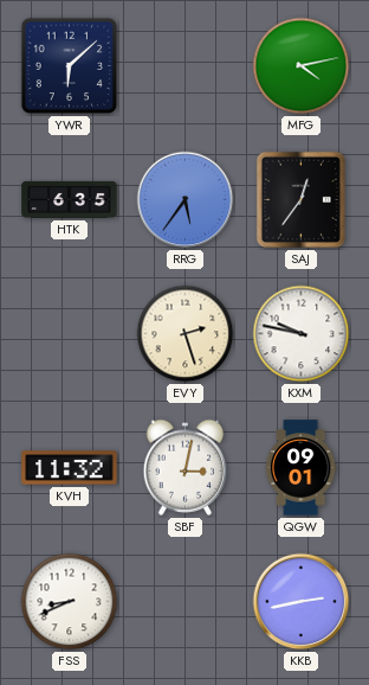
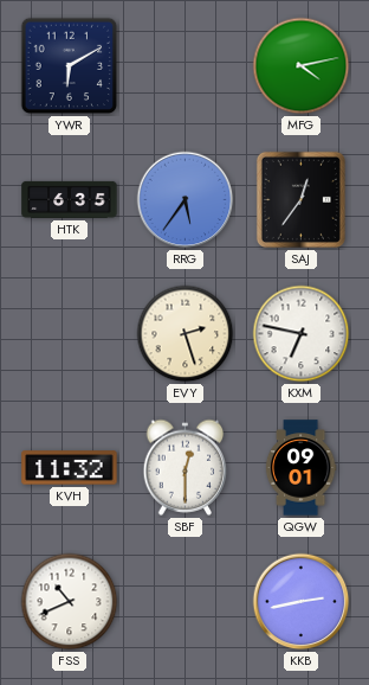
YWR: 6:08 -> 6:10
KXM: 9:47 -> 6:47
SBF: 3:02 -> 12:30
FSS: 8:41 -> 10:41
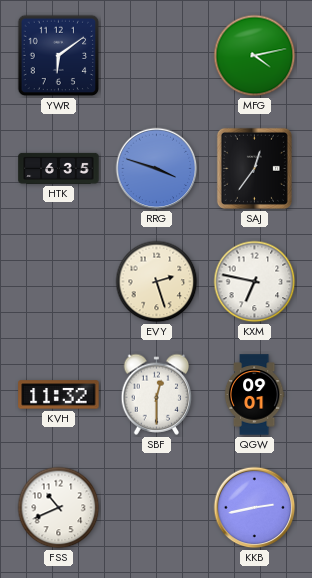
YWR: 6:10 -> 6:09
RRG: 5:36 -> 3:48
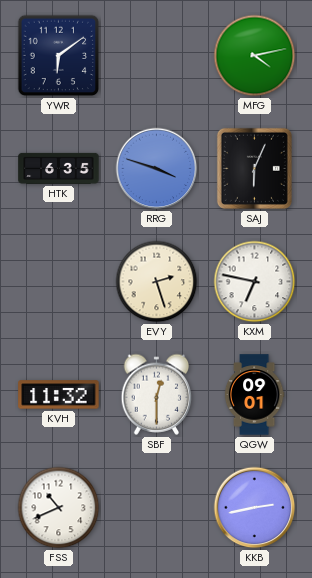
SAJ: 12:36 -> 6:04
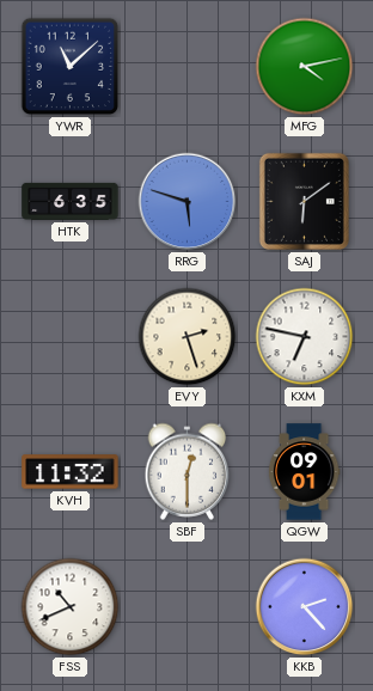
YWR: 6:09 -> 11:08
RRG: 3:48 -> 5:48
SAJ: 6:04 -> 6:09
KKB: 2:43 -> 2:23
